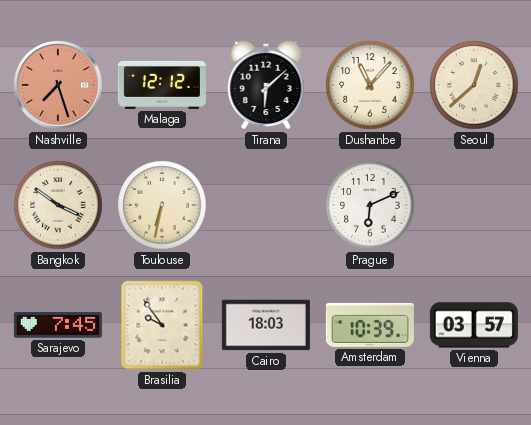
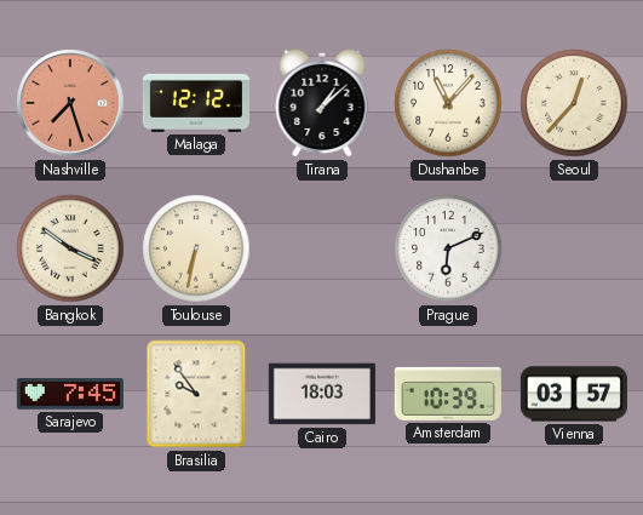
Tirana: 6:08 -> 1:08
Seoul: 12:38 -> 12:37
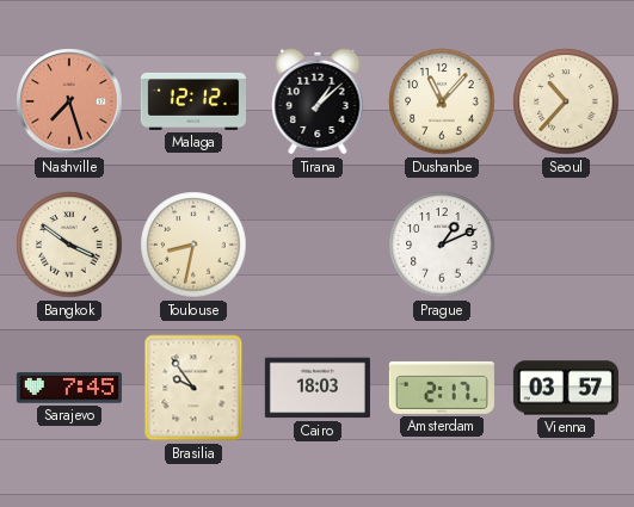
Seoul: 12:37 -> 10:37
Toulouse: 6:32 -> 8:32
Prague: 6:11 -> 1:11
Amsterdam: 10:39 -> 2:17
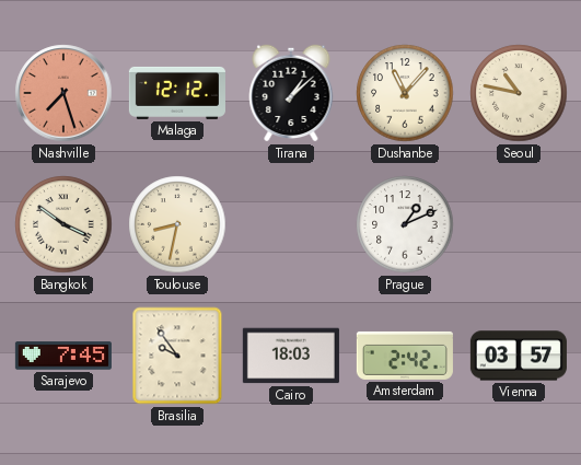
Seoul: 10:37 -> 10:47
Amsterdam: 2:17 -> 2:42
